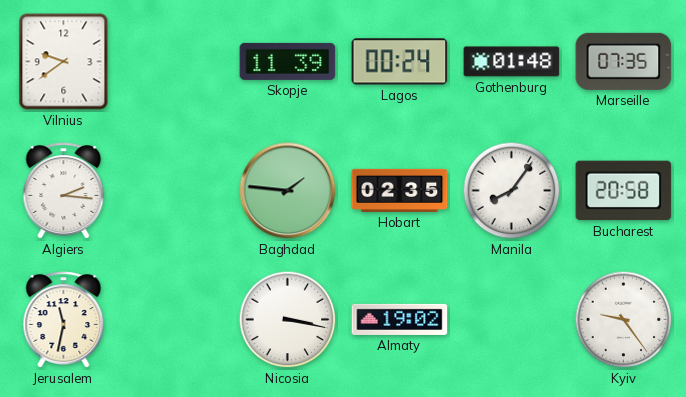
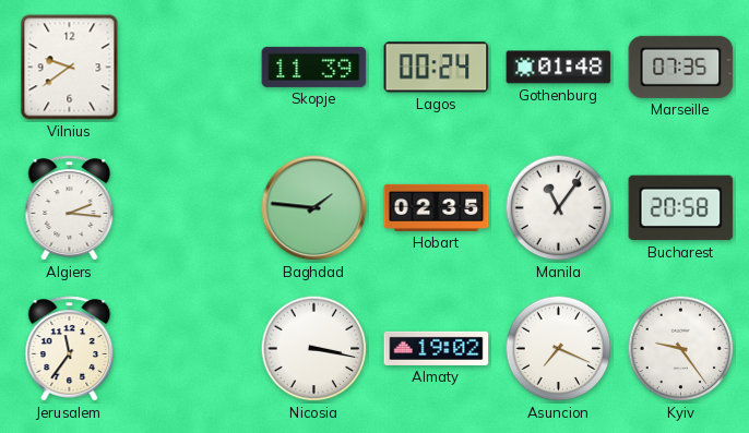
Manila: 8:06 -> 11:06
Jerusalem: 11:32 -> 11:36
Asuncion: none -> 7:19
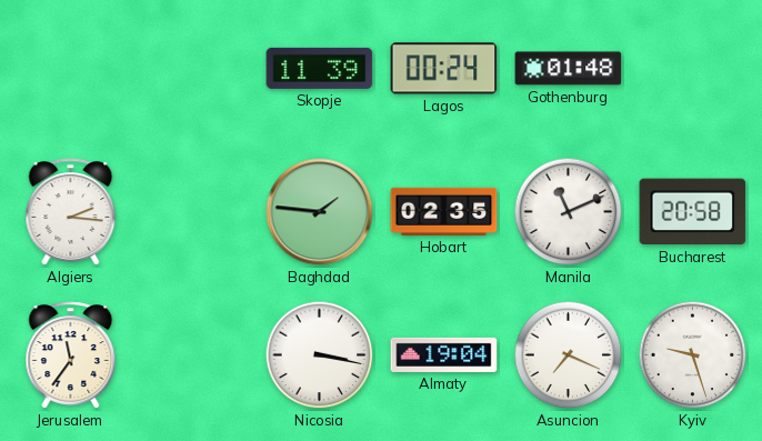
Vilnius: 9:39 -> none
Marseille: 07:35 -> none
Manila: 11:06 -> 11:11
Almaty: 19:02 -> 19:04
Kyiv: 9:24 -> 9:27
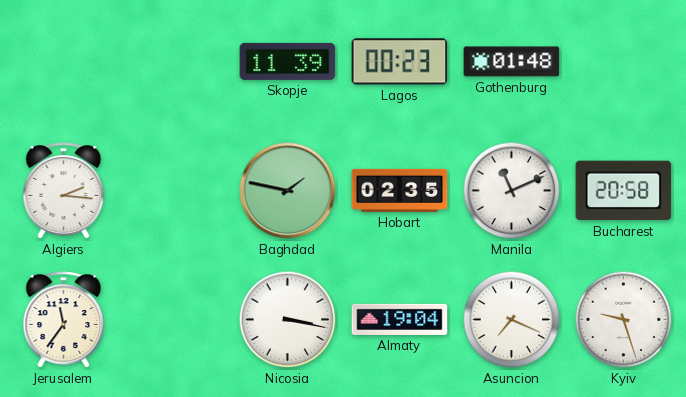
Lagos: 00:24 -> 00:23
Baghdad: 1:46 -> 1:47
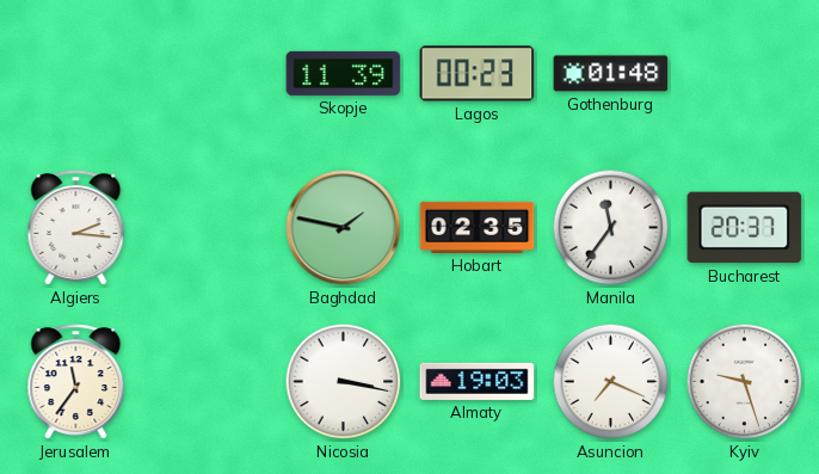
Manila: 11:11 -> 11:36
Bucharest: 20:58 -> 20:37
Almaty: 19:04 -> 19:03
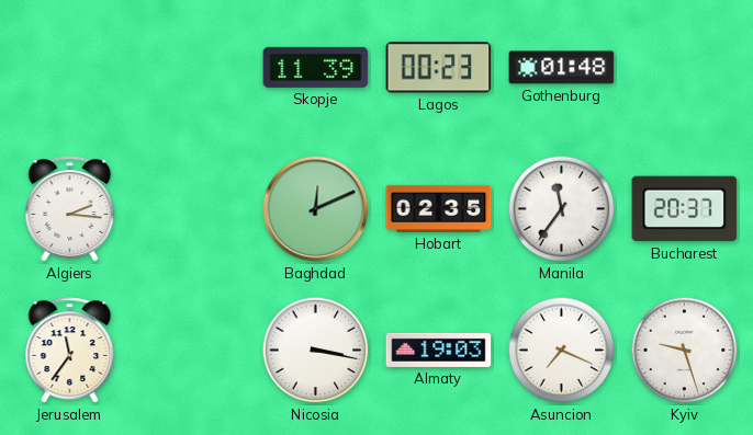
Baghdad: 1:47 -> 12:11
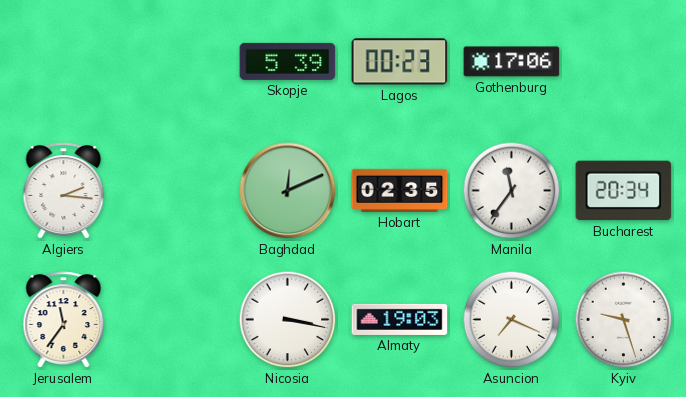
Skopje: 11:39 -> 5:39
Gothenburg: 01:48 -> 17:06
Bucharest: 20:37 -> 20:34
